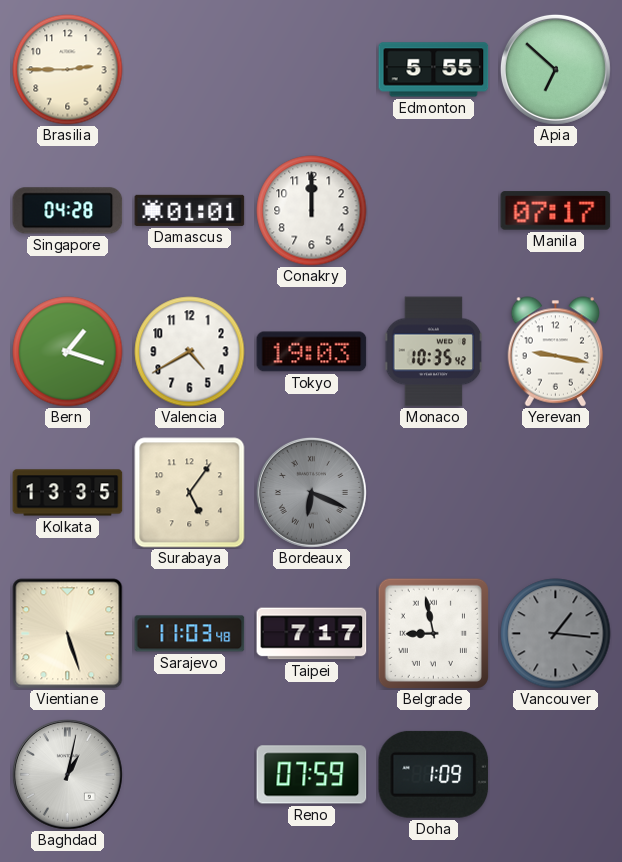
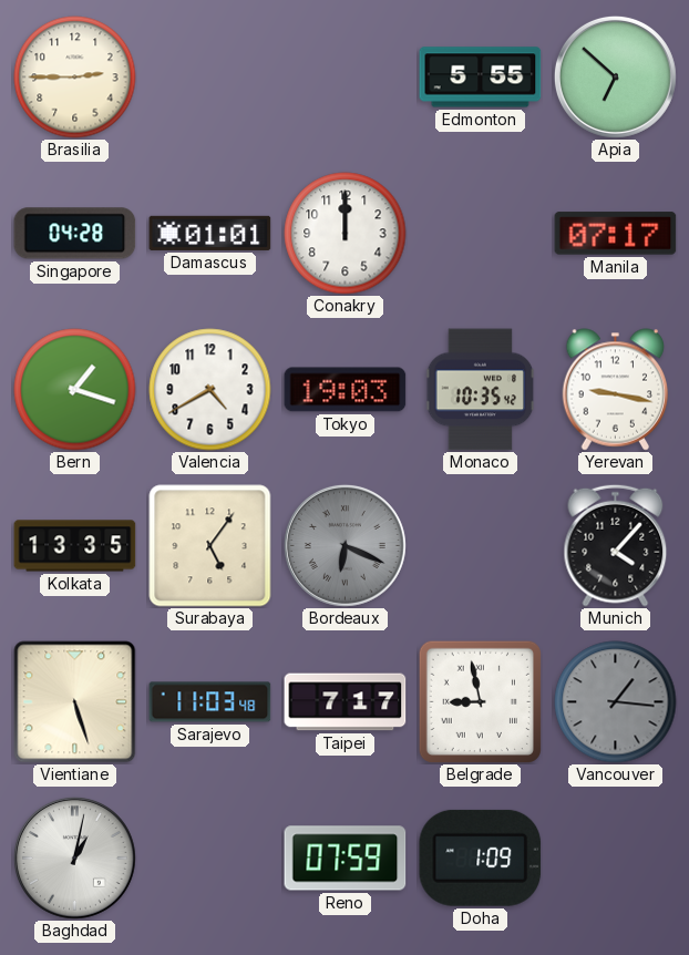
Munich: none -> 4:07
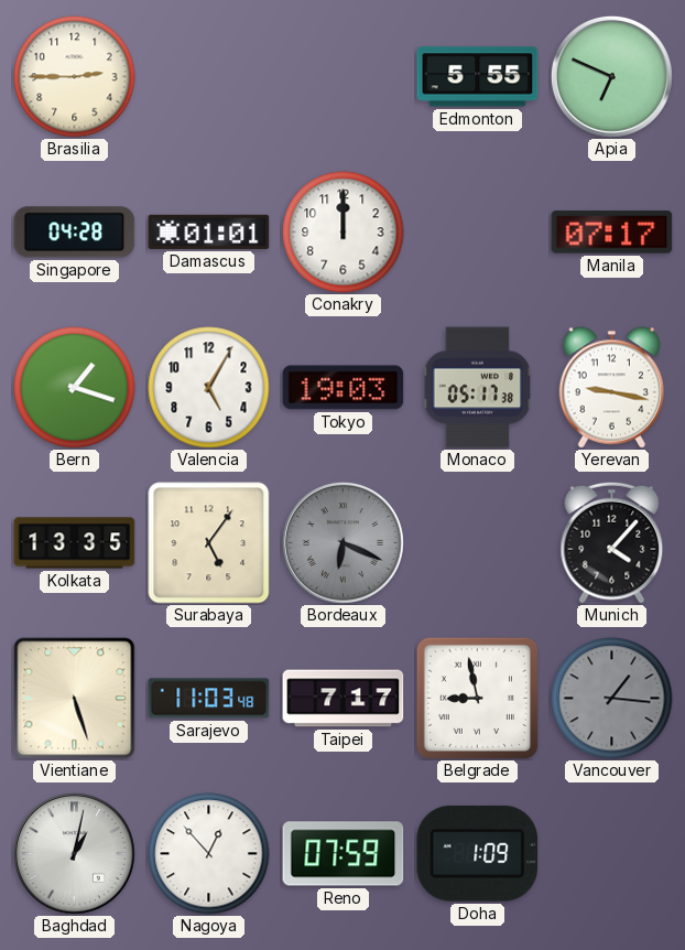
Apia: 6:52 -> 6:49
Valencia: 4:40 -> 5:05
Monaco: 10:35 -> 05:17
Nagoya: none -> 12:53
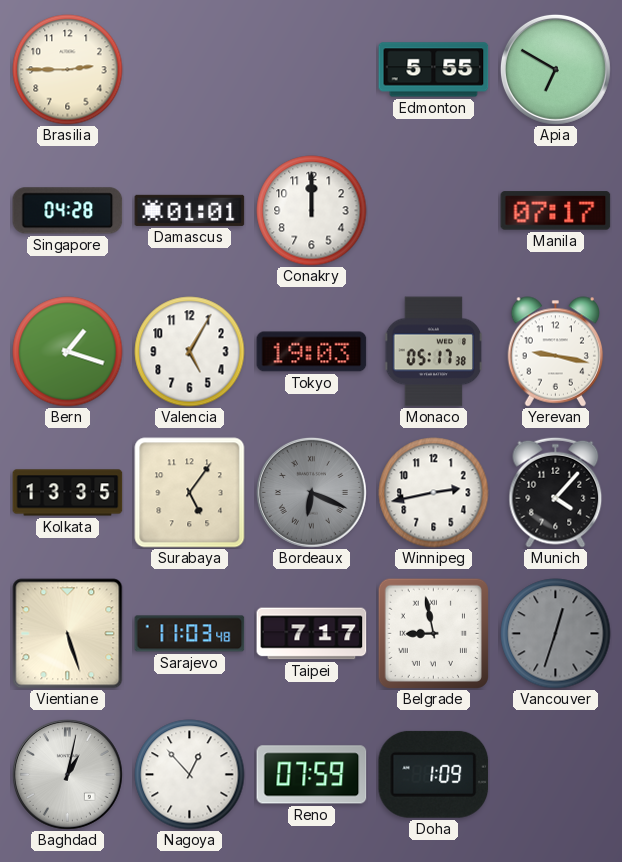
Apia: 6:49 -> 6:50
Winnipeg: none -> 2:43
Vancouver: 1:16 -> 12:33
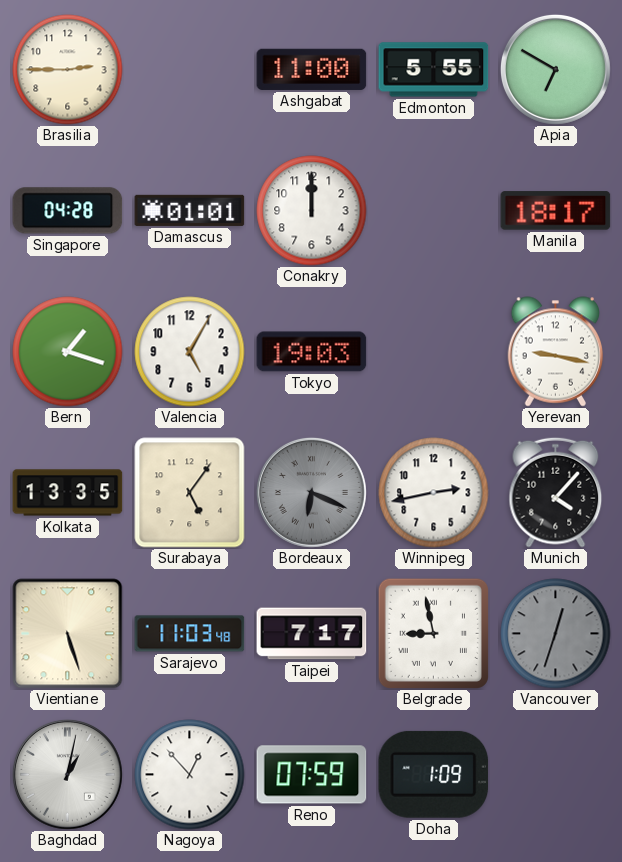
Ashgabat: none -> 11:00
Manila: 07:17 -> 18:17
Monaco: 05:17 -> none
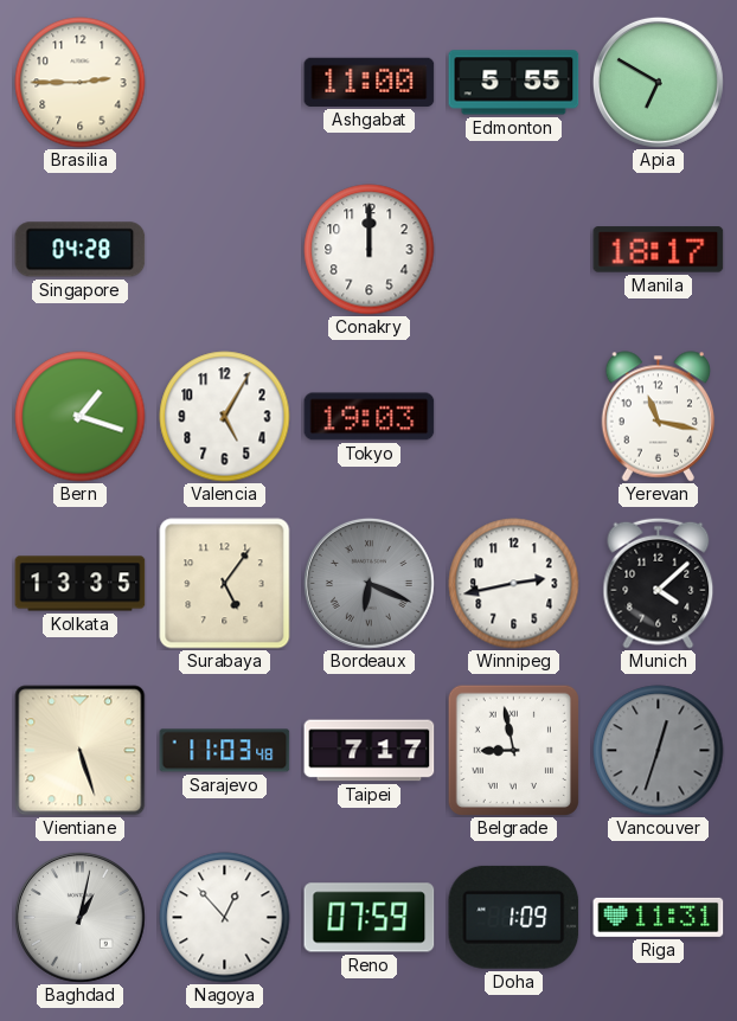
Damascus: 01:01 -> none
Yerevan: 9:17 -> 11:17
Munich: 4:07 -> 4:08
Riga: none -> 11:31
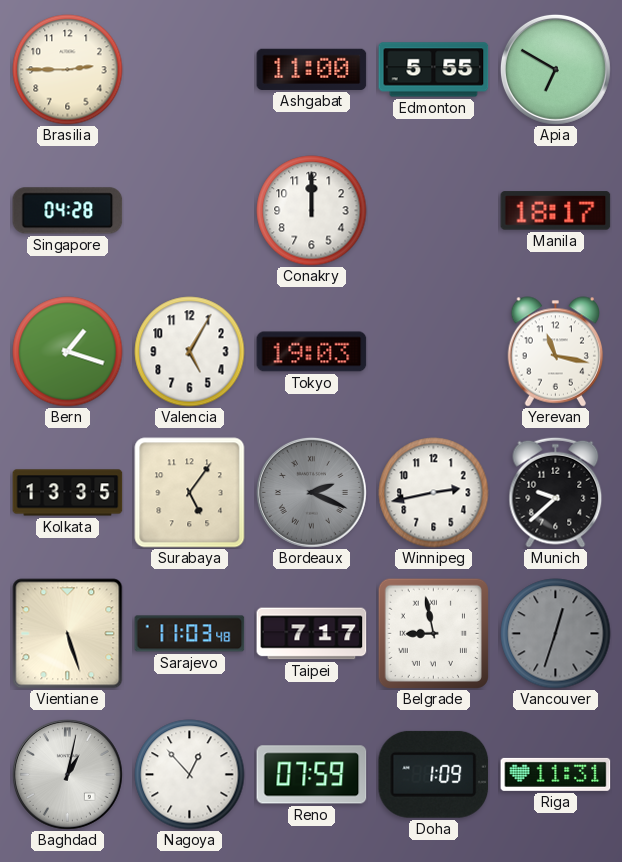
Bordeaux: 6:19 -> 2:19
Munich: 4:08 -> 9:38
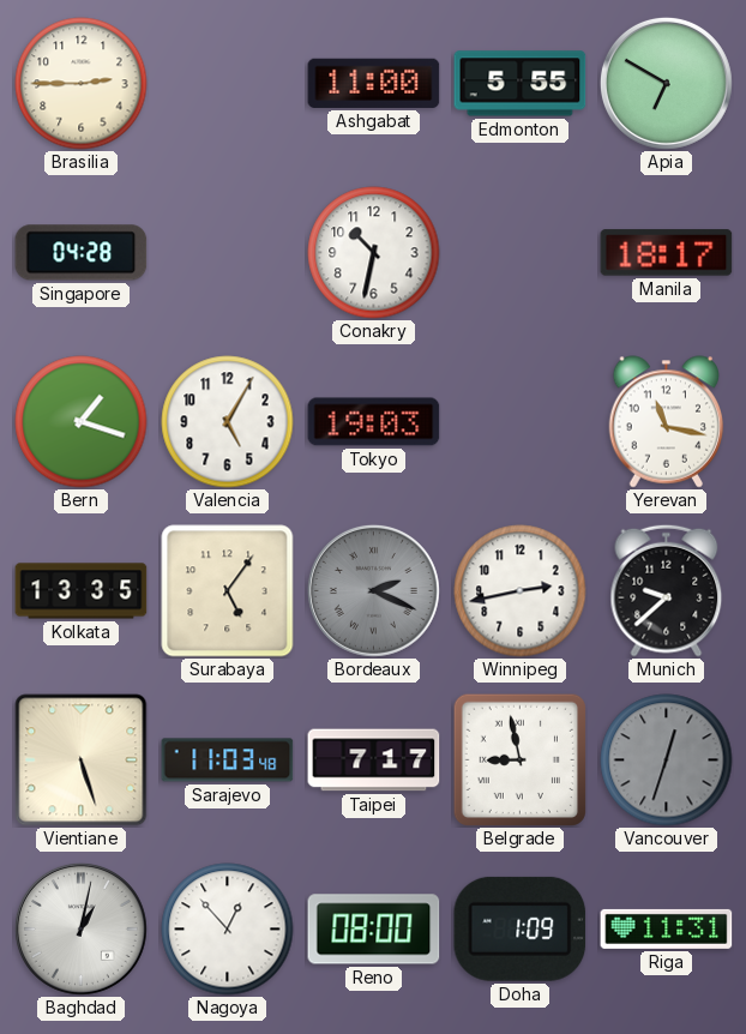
Conakry: 12:00 -> 10:32
Reno: 07:59 -> 08:00
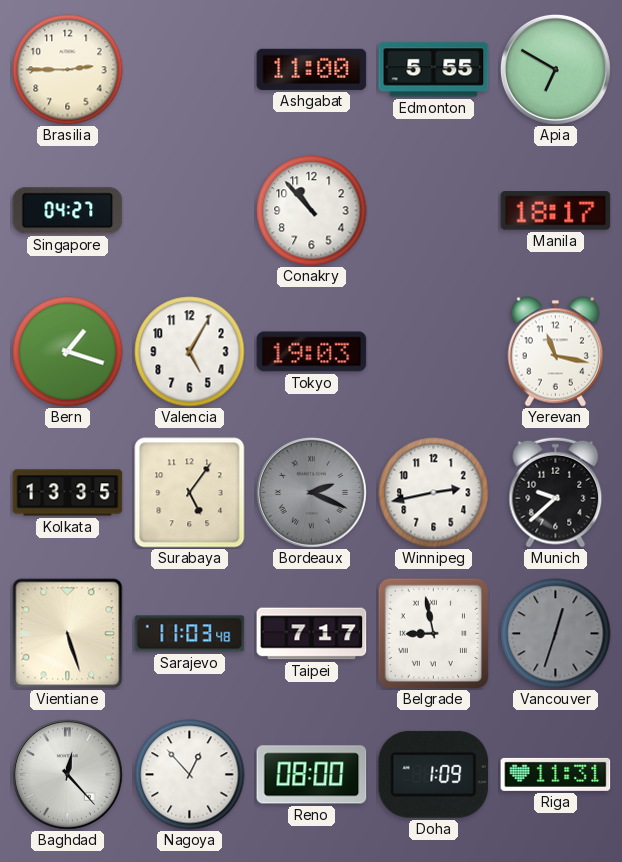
Singapore: 04:28 -> 04:27
Conakry: 10:32 -> 10:53
Baghdad: 1:02 -> 12:23
